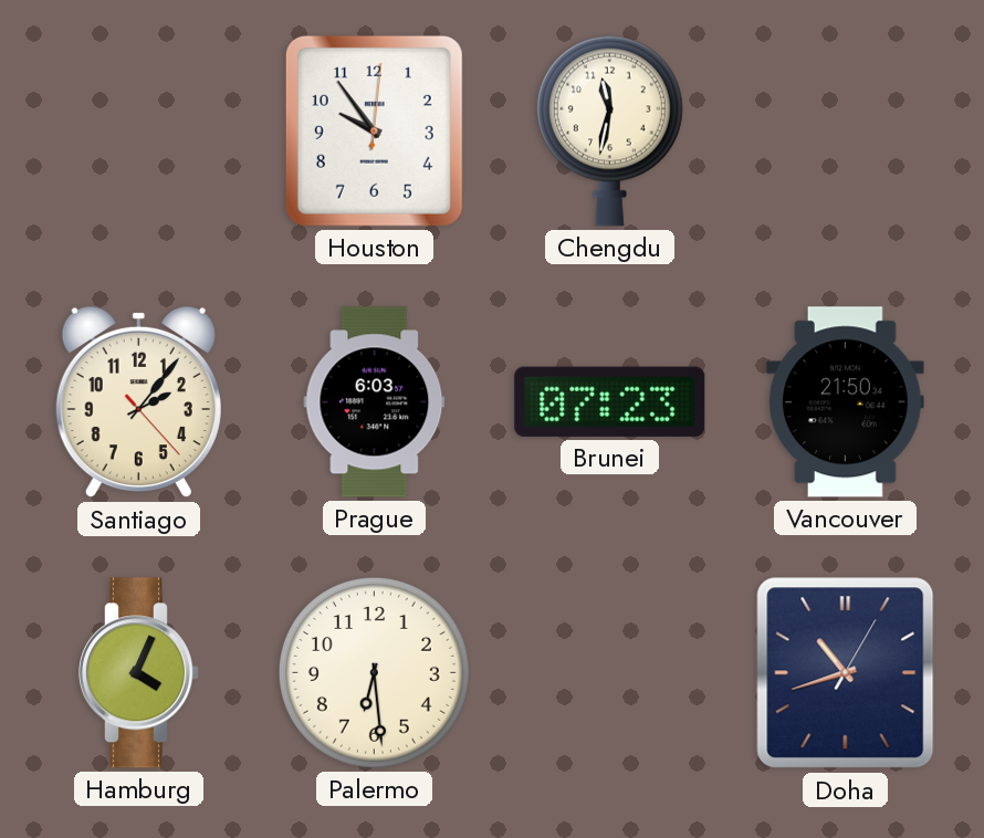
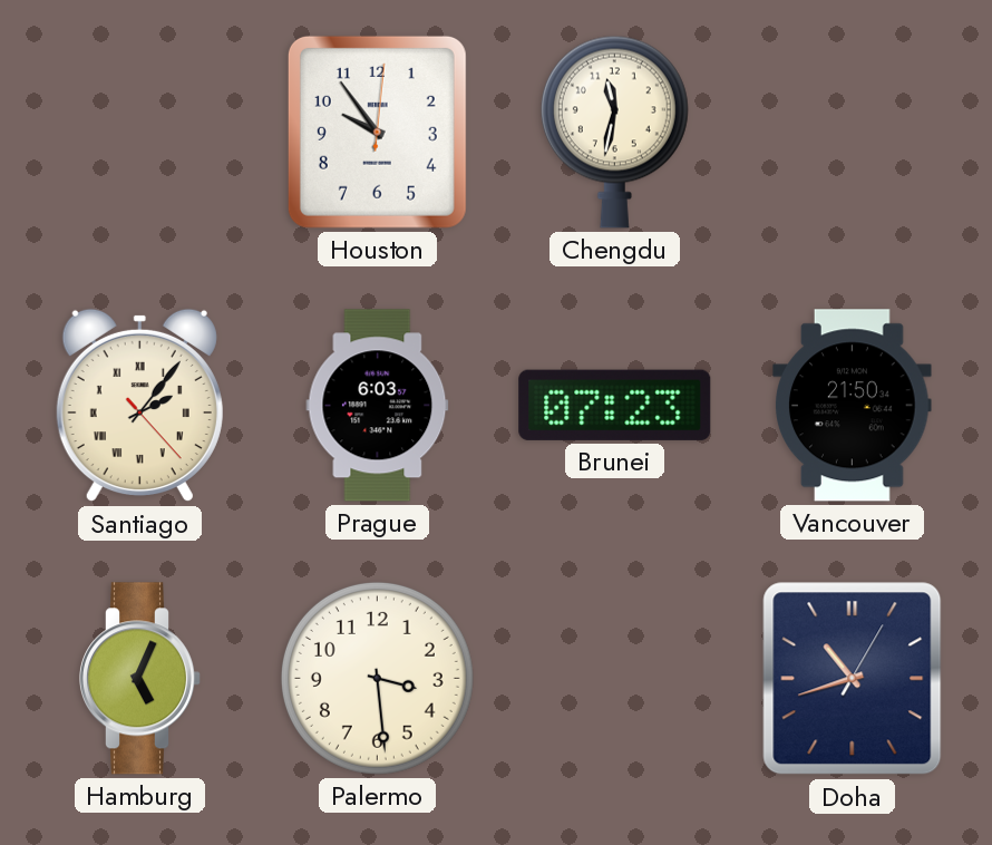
Santiago numerals: Arabic -> Roman
Hamburg: 4:04 -> 5:04
Palermo: 6:29 -> 3:29
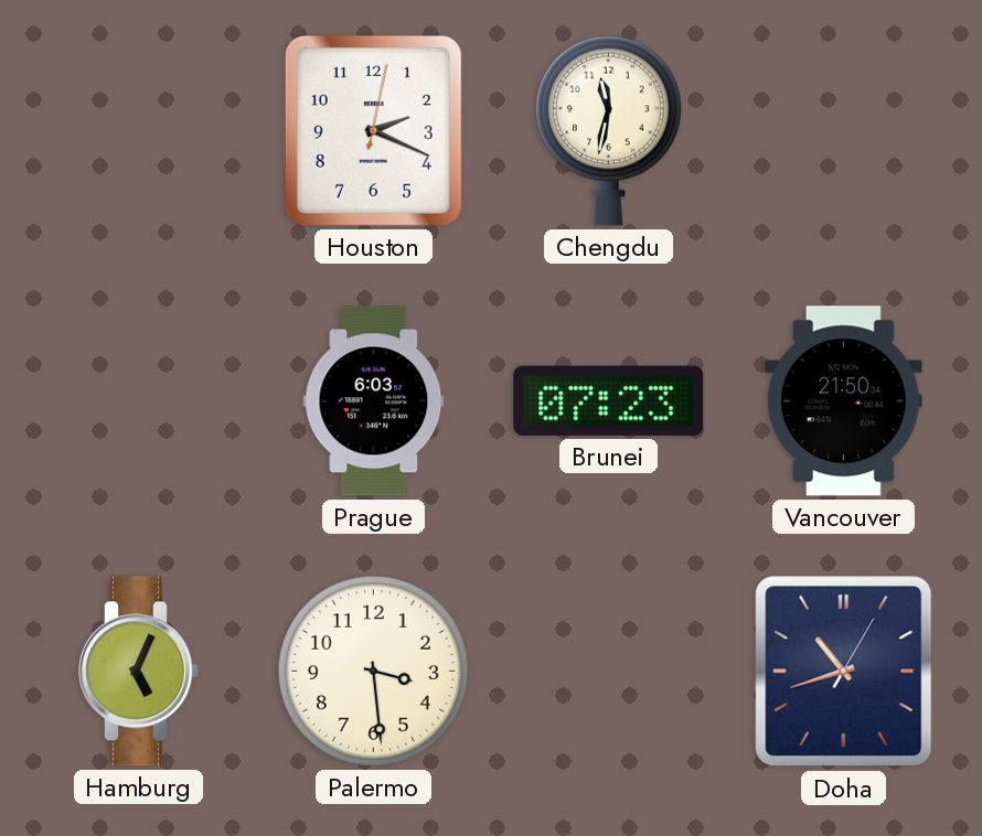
Houston: 9:54 -> 2:19
Santiago: 2:06 -> none
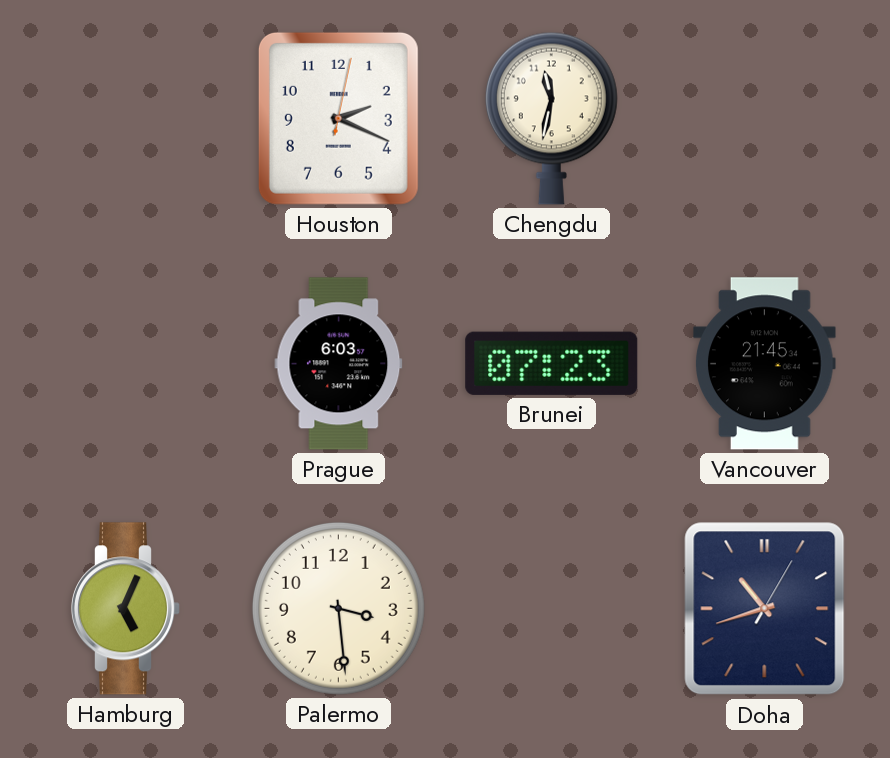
Vancouver: 21:50 -> 21:45
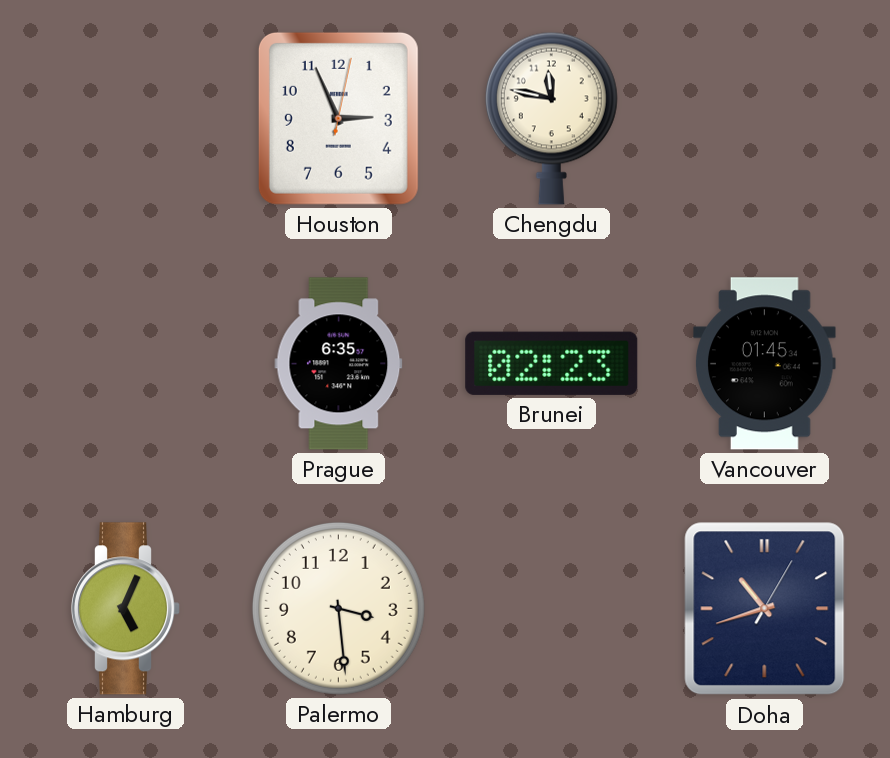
Houston: 2:19 -> 2:56
Chengdu: 11:32 -> 11:47
Prague: 6:03 -> 6:35
Brunei: 07:23 -> 02:23
Vancouver: 21:45 -> 01:45
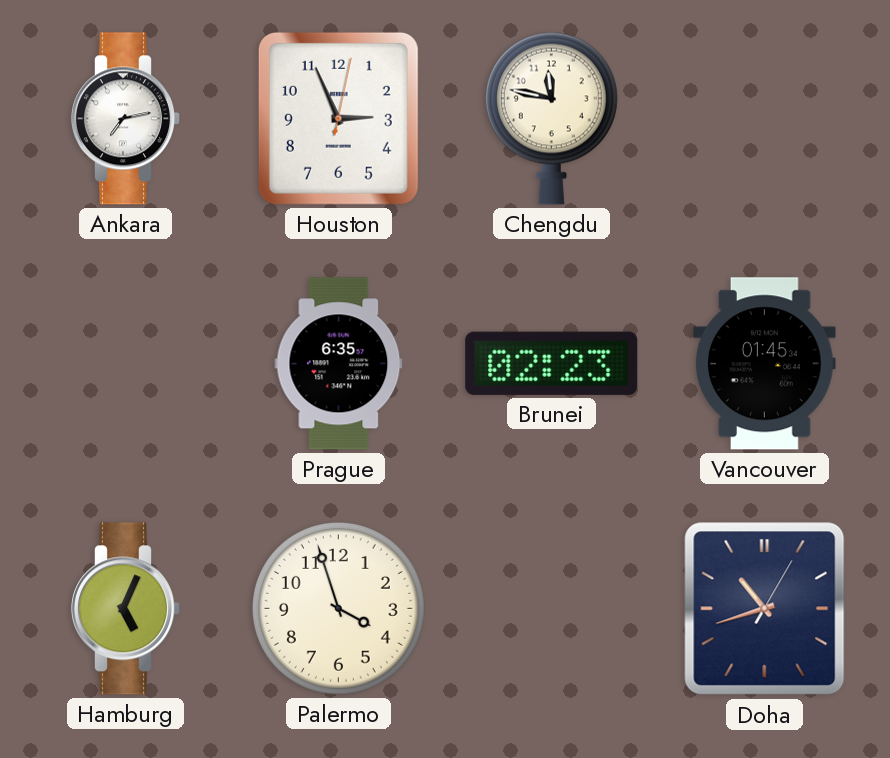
Ankara: none -> 7:13
Palermo: 3:29 -> 3:57
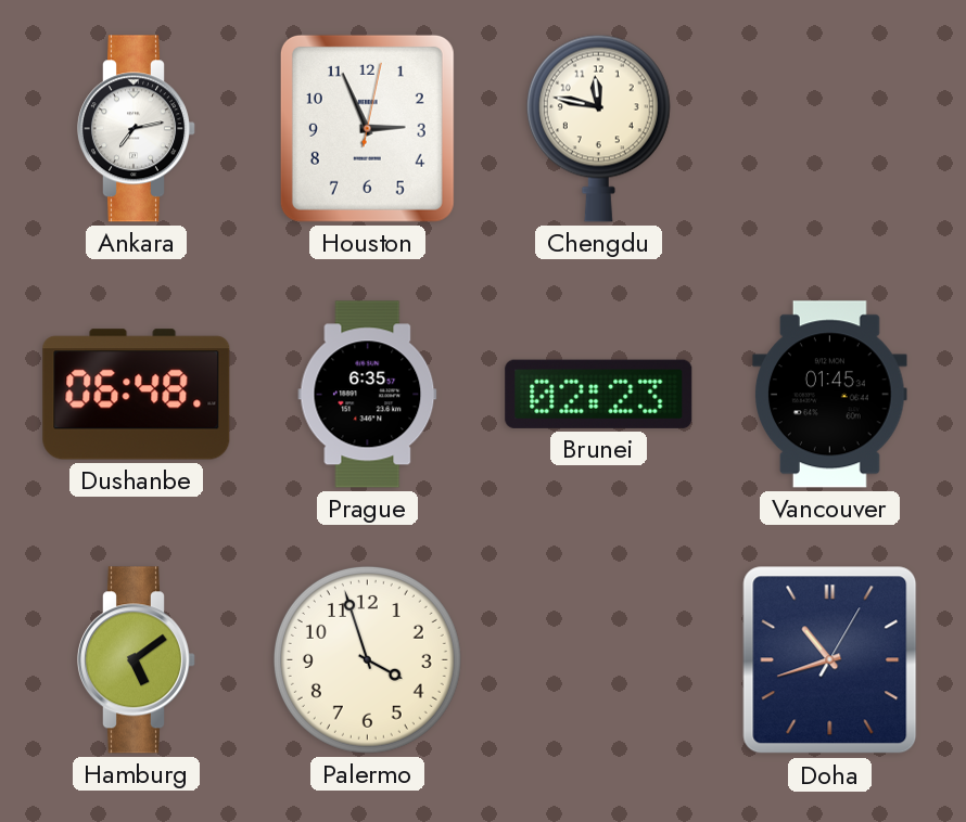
Dushanbe: none -> 06:48
Hamburg: 5:04 -> 5:09
